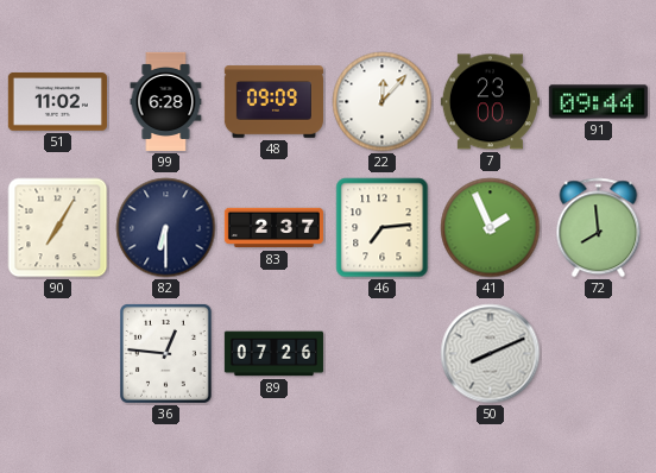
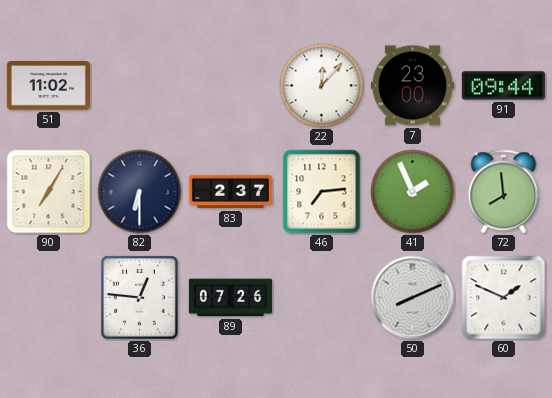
99: 6:28 -> none
48: 09:09 -> none
60: none -> 1:49
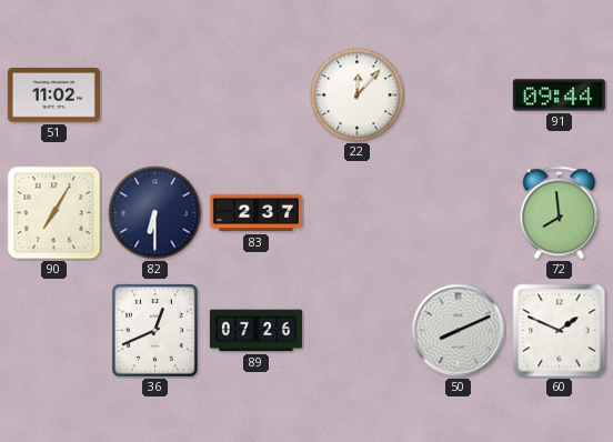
7: 23:00 -> none
46: 7:14 -> none
41: 1:56 -> none
36: 12:46 -> 12:41
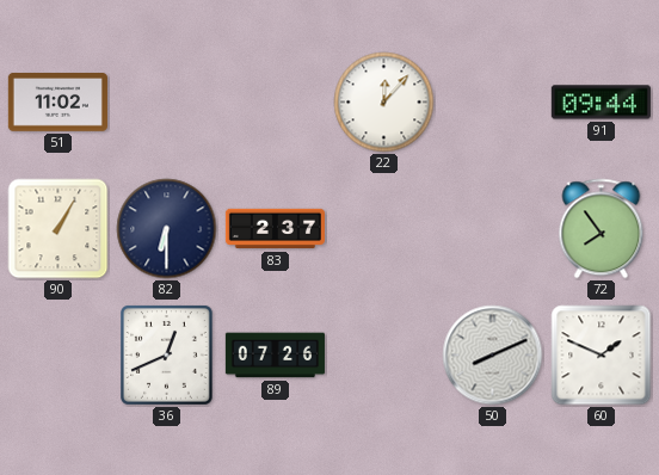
90: 7:05 -> 1:05
72: 7:59 -> 7:54
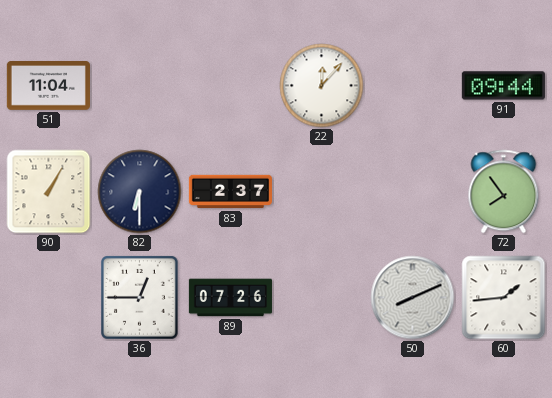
51: 11:02 -> 11:04
36: 12:41 -> 12:45
60: 1:49 -> 1:44
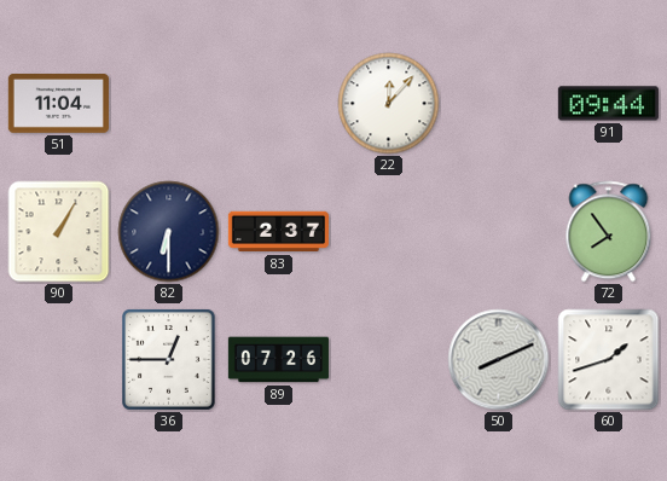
60: 1:44 -> 1:42
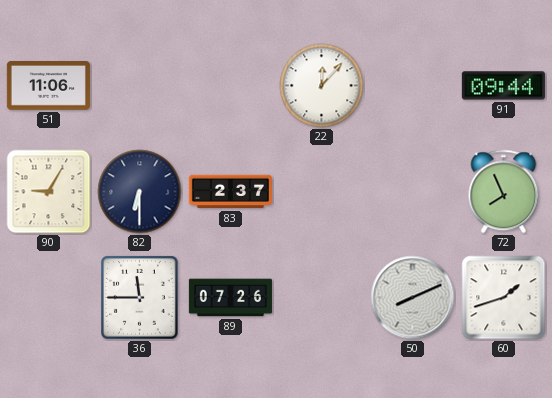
51: 11:04 -> 11:06
90: 1:05 -> 9:05
72: 7:54 -> 7:56
36: 12:45 -> 11:45
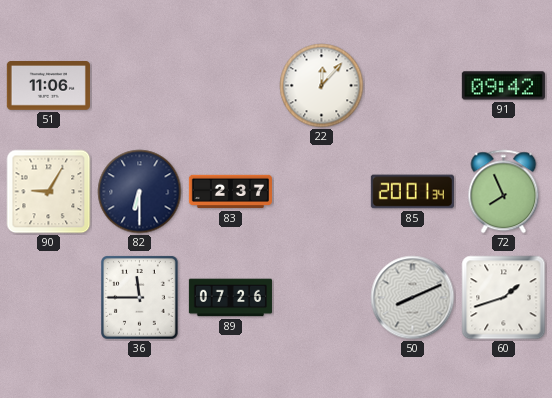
91: 09:44 -> 09:42
85: none -> 20:01
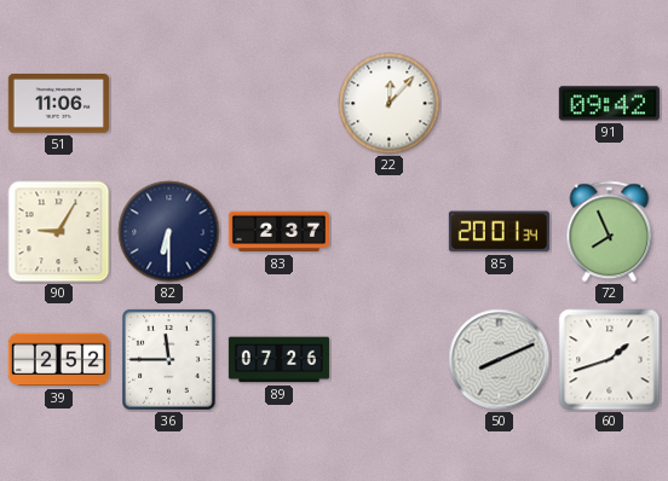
39: none -> 2:52
